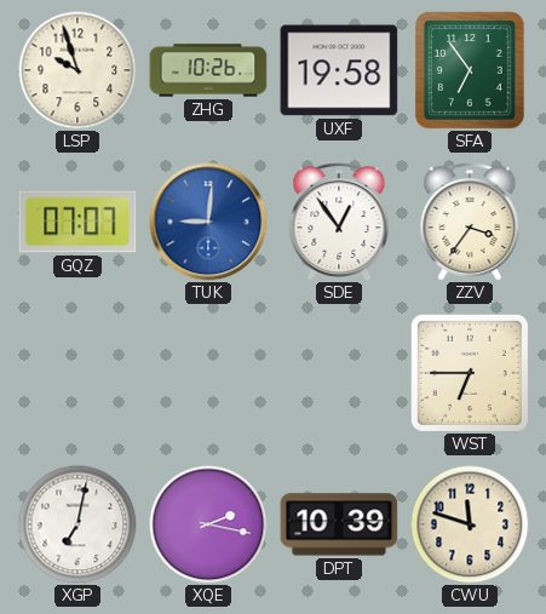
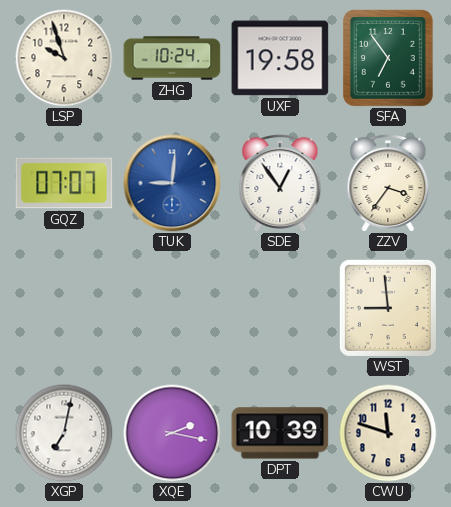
ZHG: 10:26 -> 10:24
WST: 6:45 -> 8:59
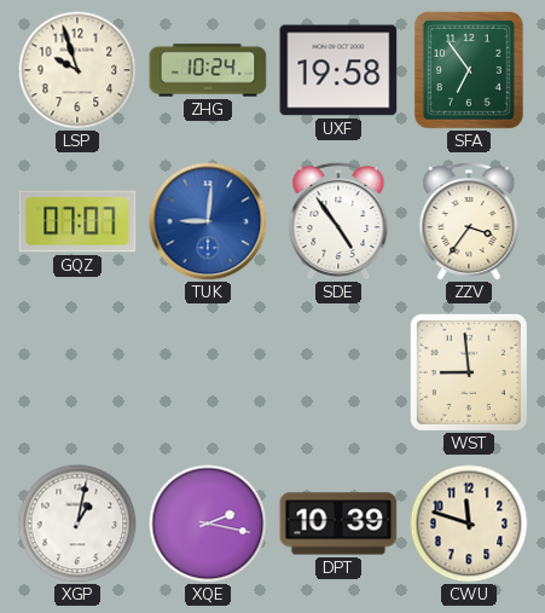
SDE: 12:54 -> 4:54
XGP: 7:02 -> 1:02
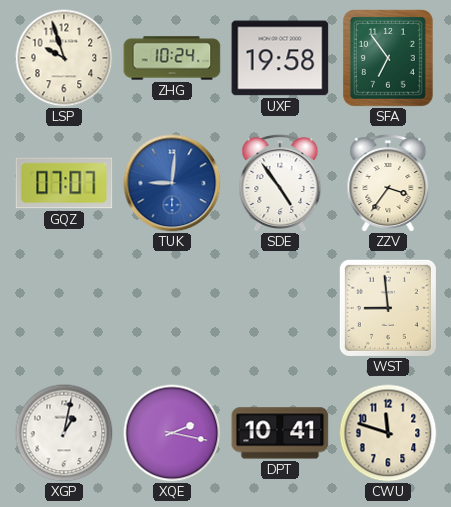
DPT: 10:39 -> 10:41
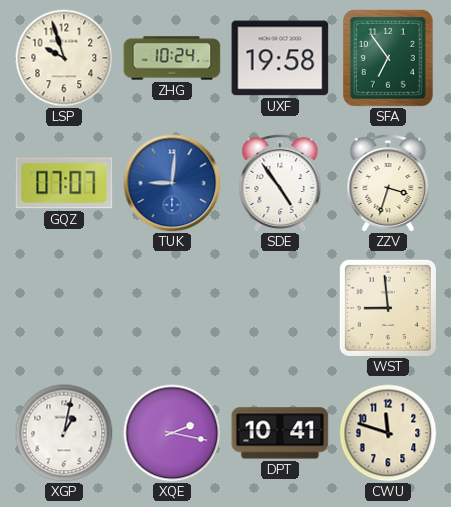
ZZV: 3:36 -> 3:33
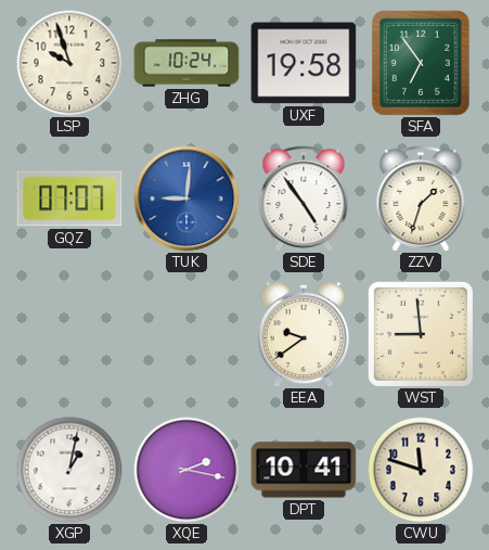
ZZV: 3:33 -> 1:33
EEA: none -> 9:39
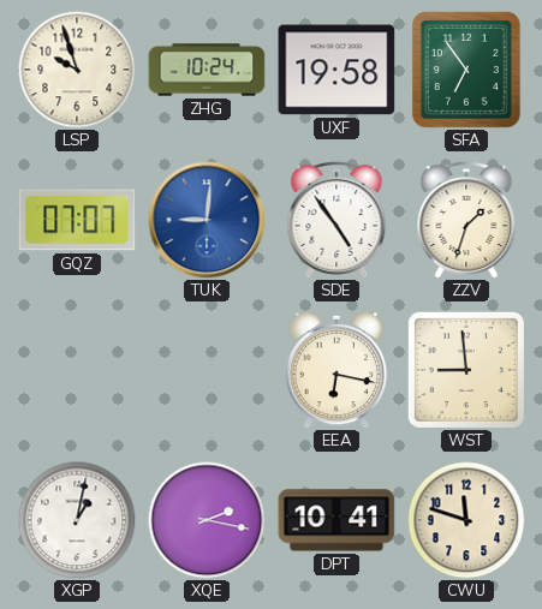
EEA: 9:39 -> 6:17
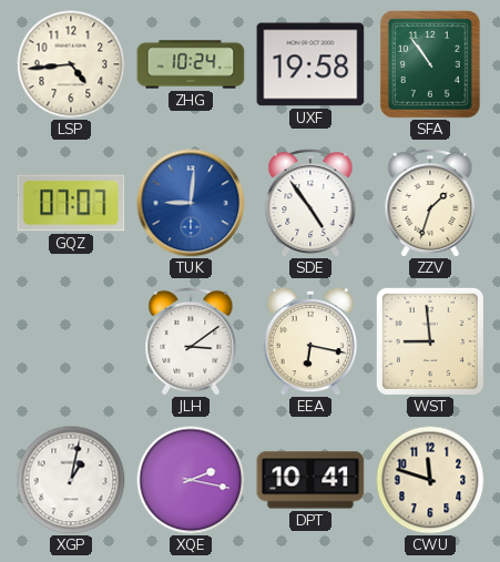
LSP: 9:57 -> 4:44
SFA: 6:54 -> 10:54
JLH: none -> 3:09
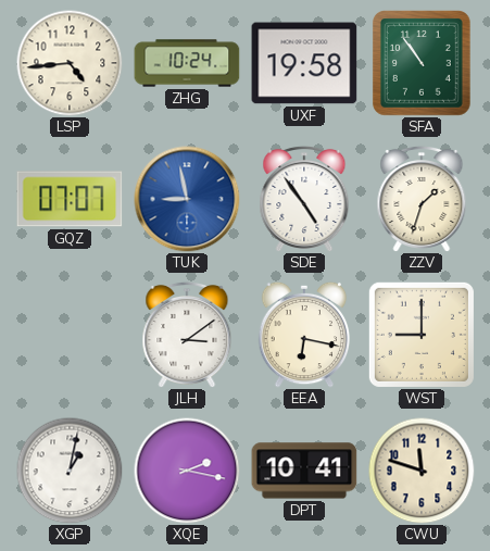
TUK: 9:01 -> 8:58
WST: 8:59 -> 9:00
